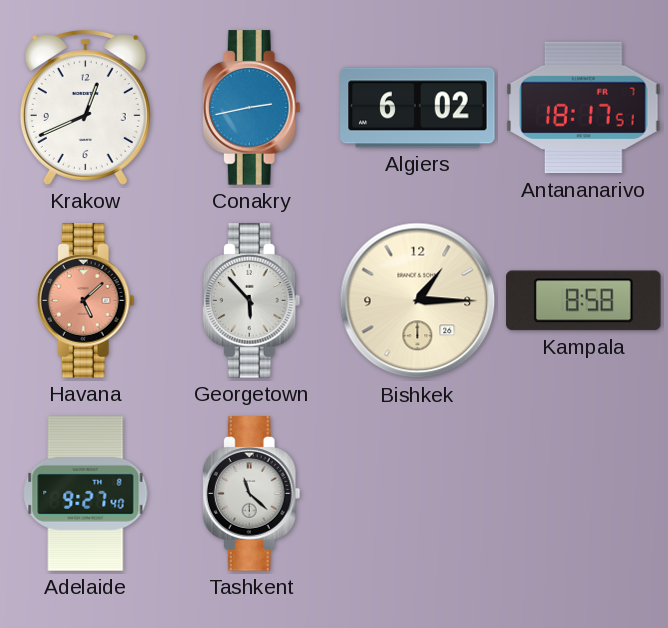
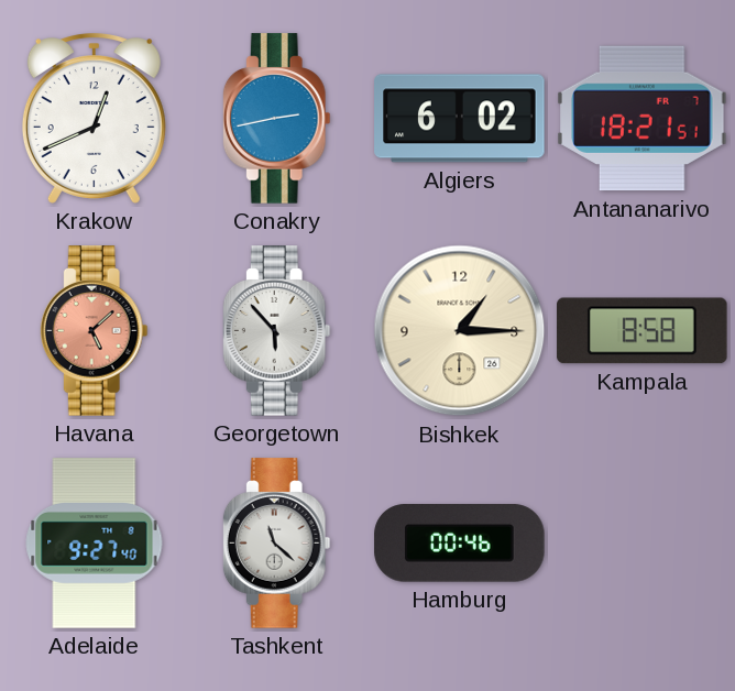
Antananarivo: 18:17 -> 18:21
Hamburg: none -> 00:46
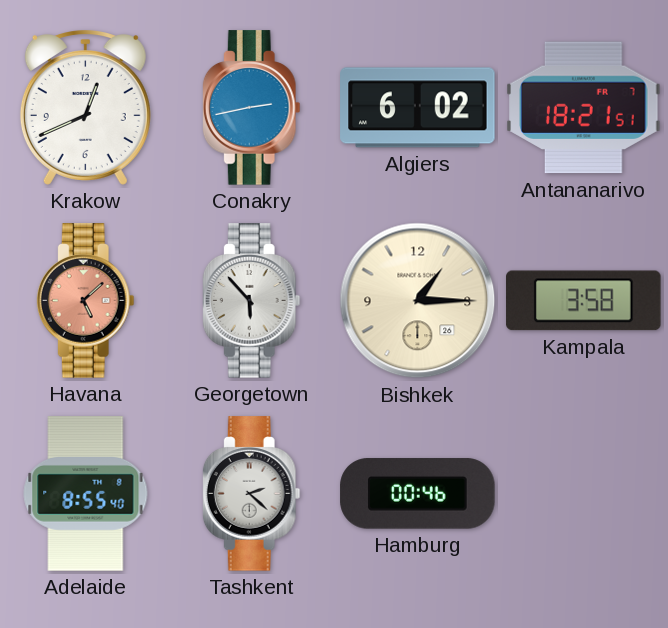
Kampala: 8:58 -> 3:58
Adelaide: 9:27 -> 8:55
Tashkent: 11:22 -> 2:22
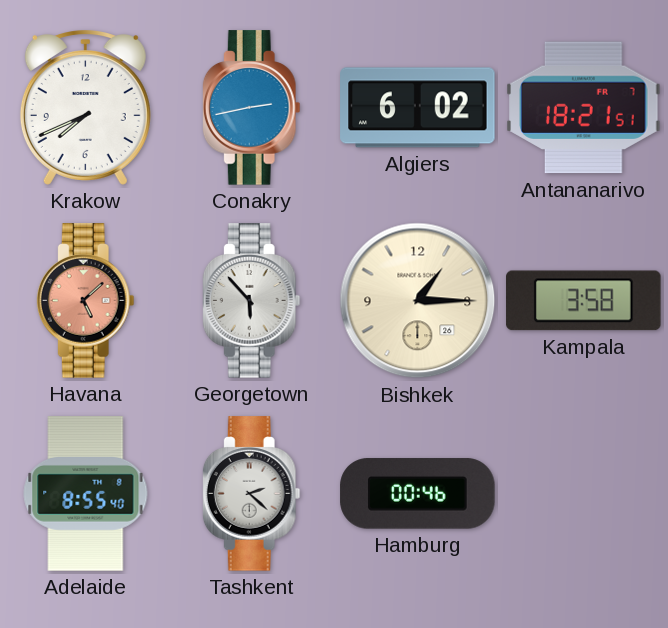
Krakow: 12:41 -> 7:41
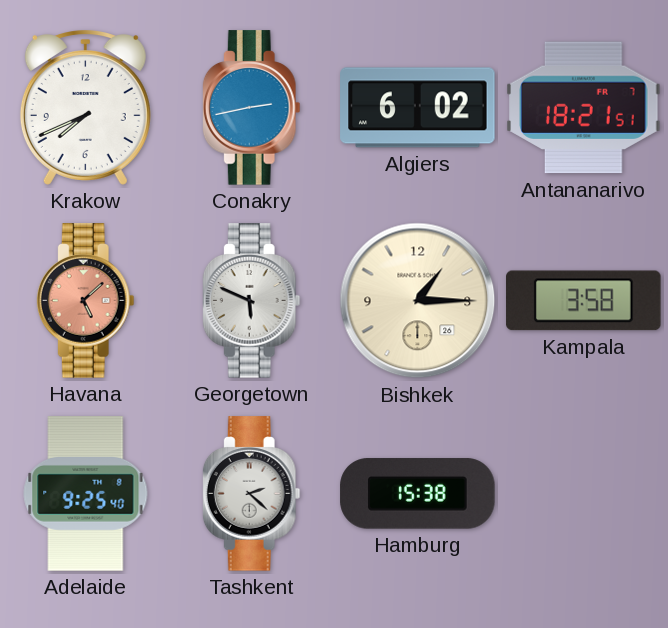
Georgetown: 5:53 -> 5:49
Adelaide: 8:55 -> 9:25
Hamburg: 00:46 -> 15:38
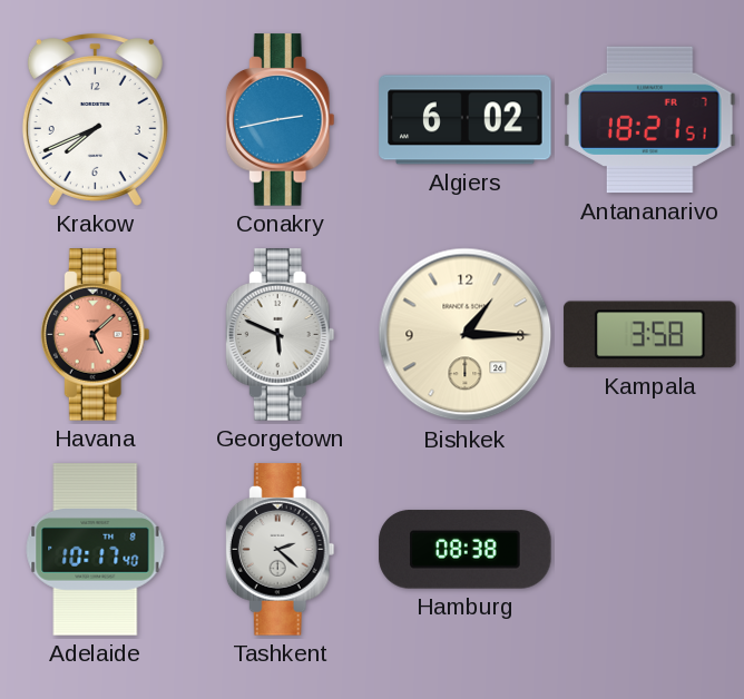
Adelaide: 9:25 -> 10:17
Hamburg: 15:38 -> 08:38
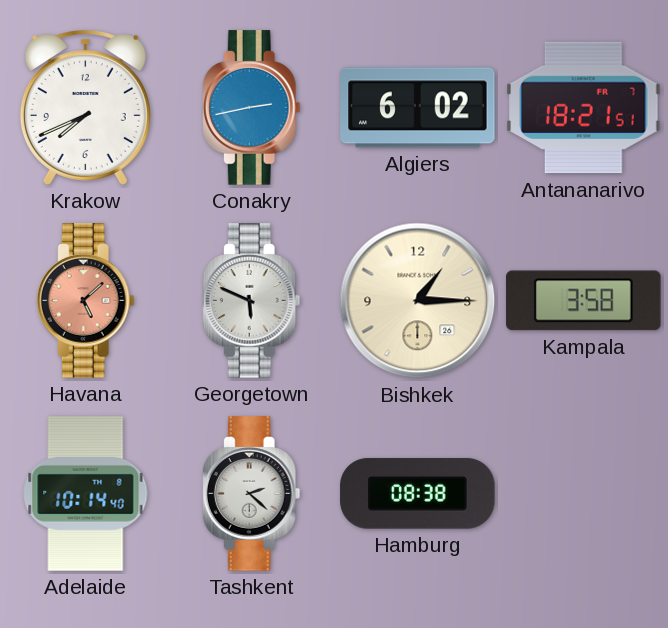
Adelaide: 10:17 -> 10:14
